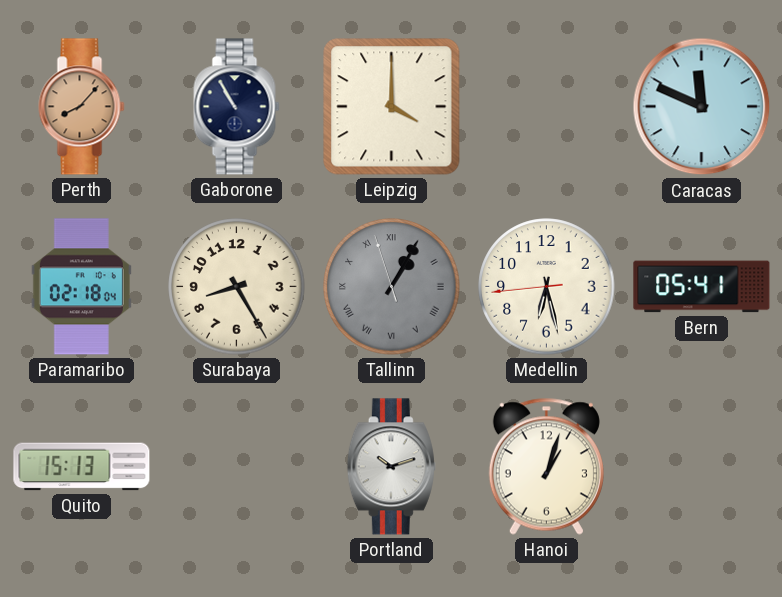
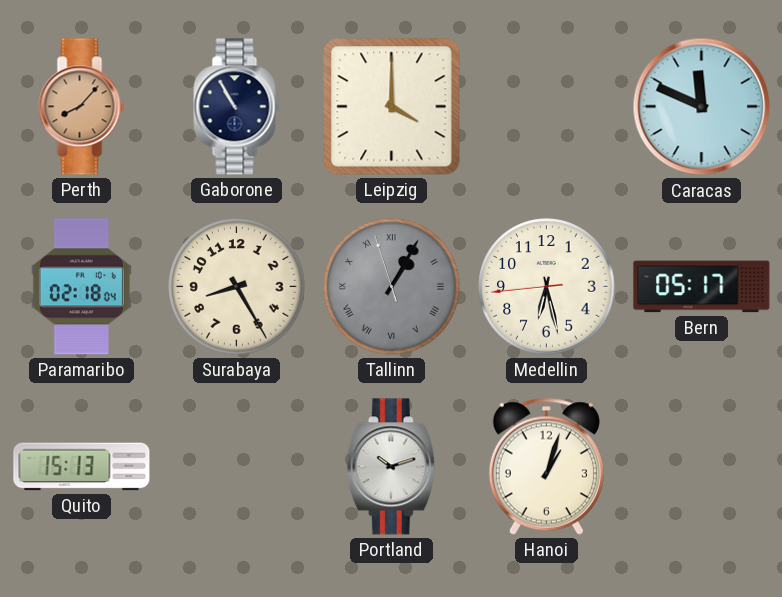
Bern: 05:41 -> 05:17
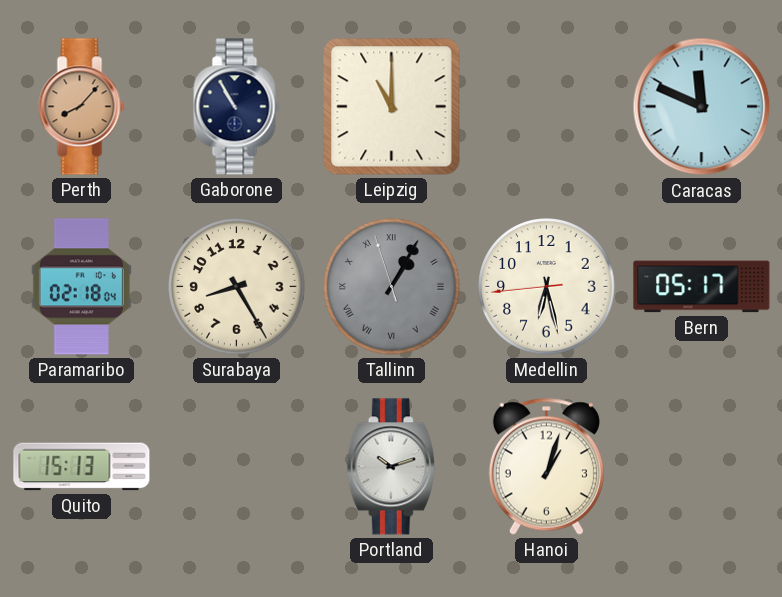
Leipzig: 4:00 -> 11:00
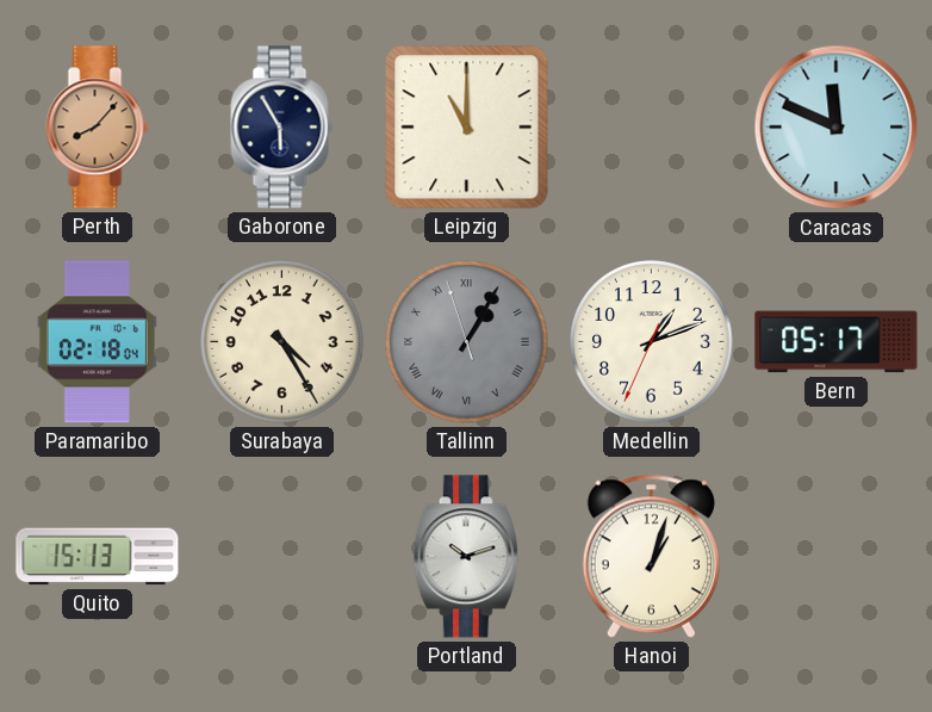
Gaborone: 10:55 -> 5:55
Surabaya: 8:25 -> 4:25
Medellin: 6:27 -> 1:11
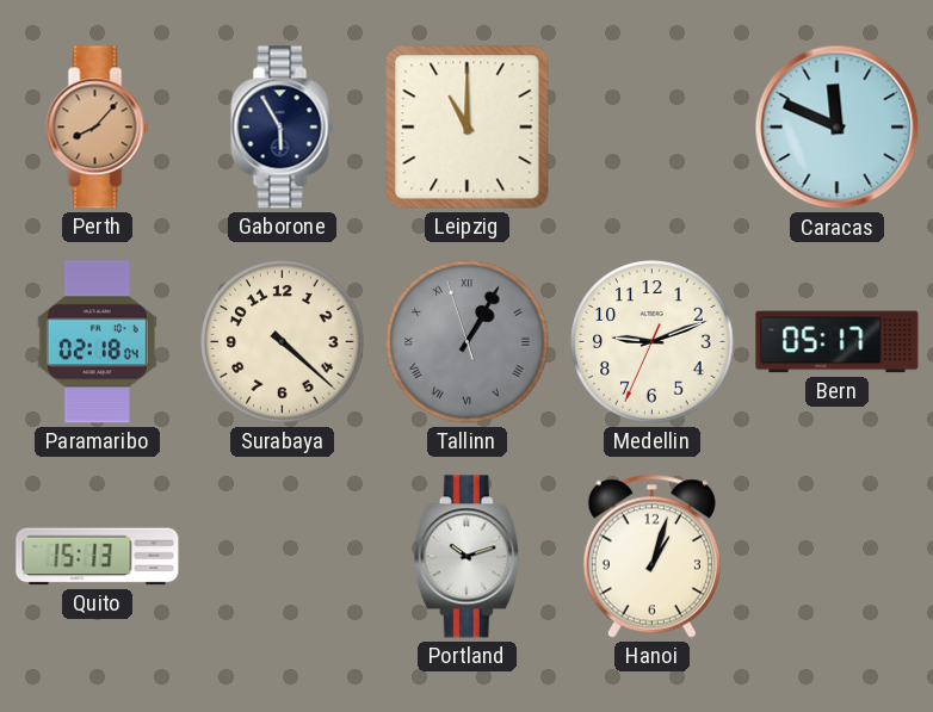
Surabaya: 4:25 -> 4:22
Medellin: 1:11 -> 9:11
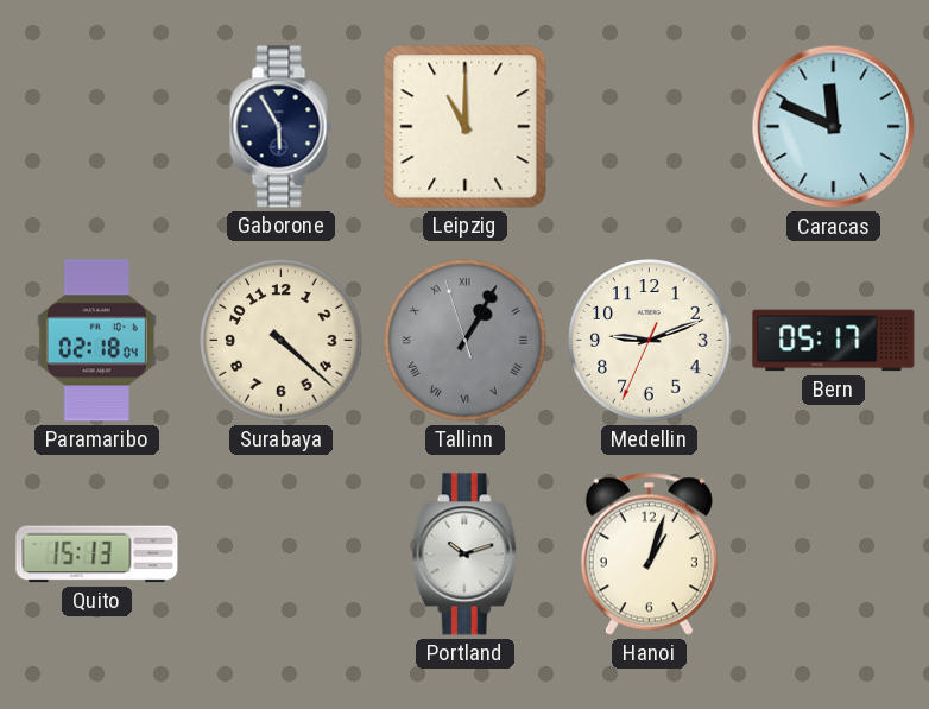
Perth: 8:07 -> none
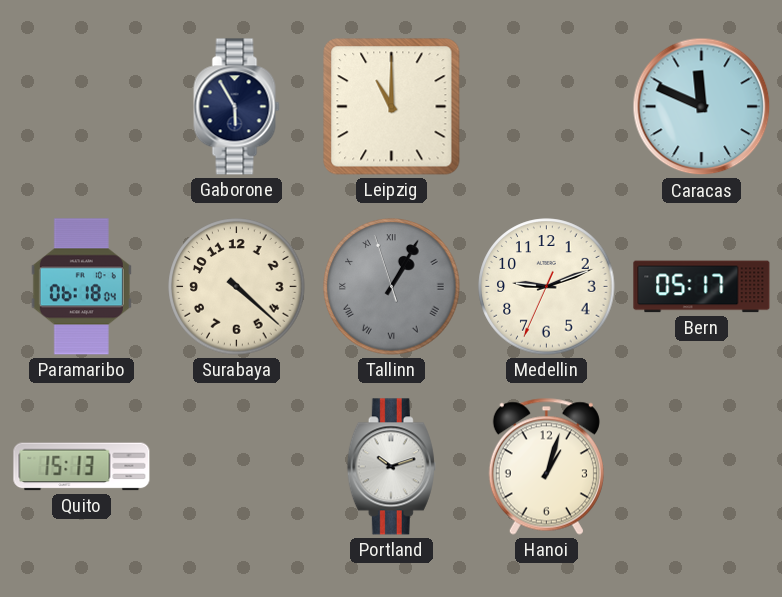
Paramaribo: 02:18 -> 06:18
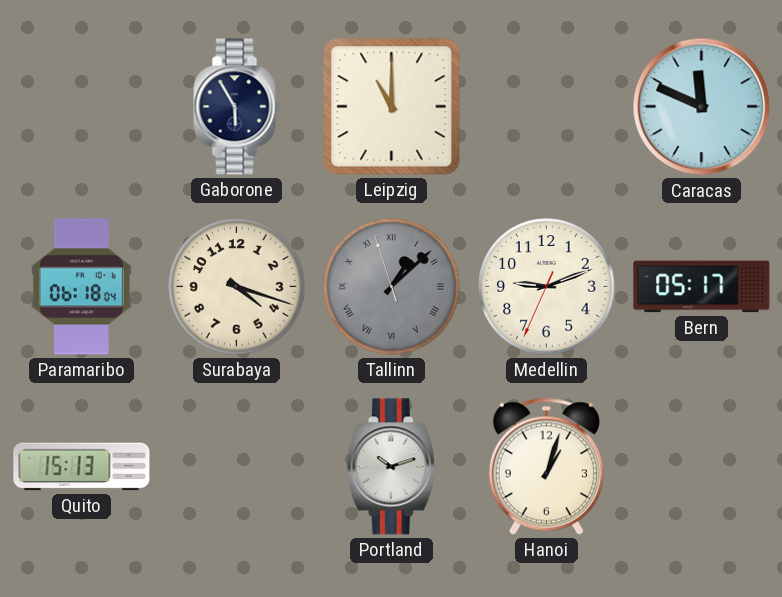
Surabaya: 4:22 -> 4:18
Tallinn: 1:04 -> 1:07
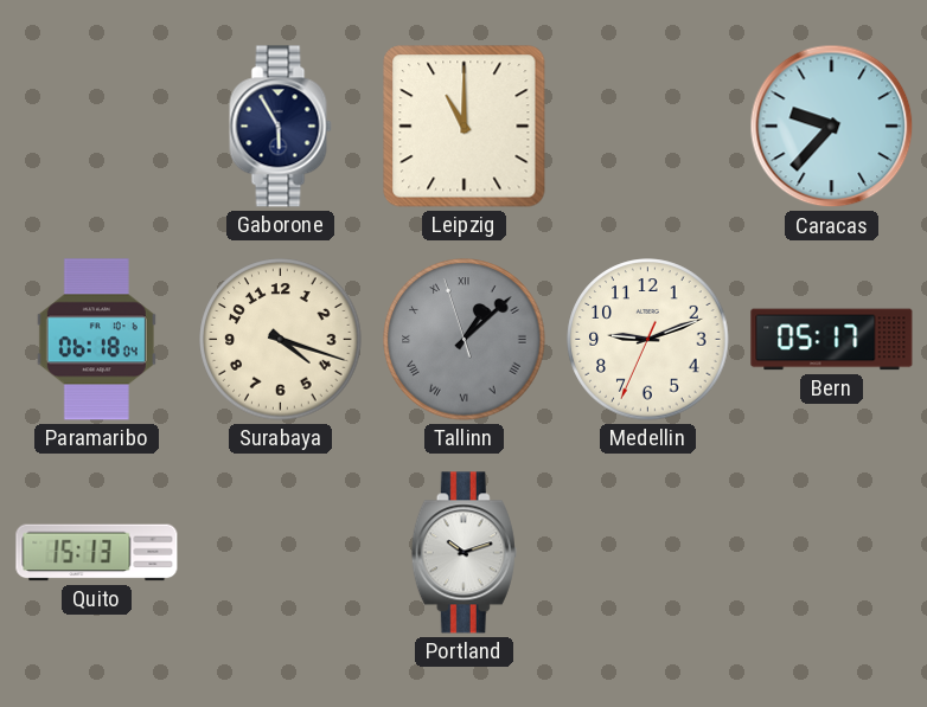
Caracas: 11:49 -> 9:37
Hanoi: 1:03 -> none
